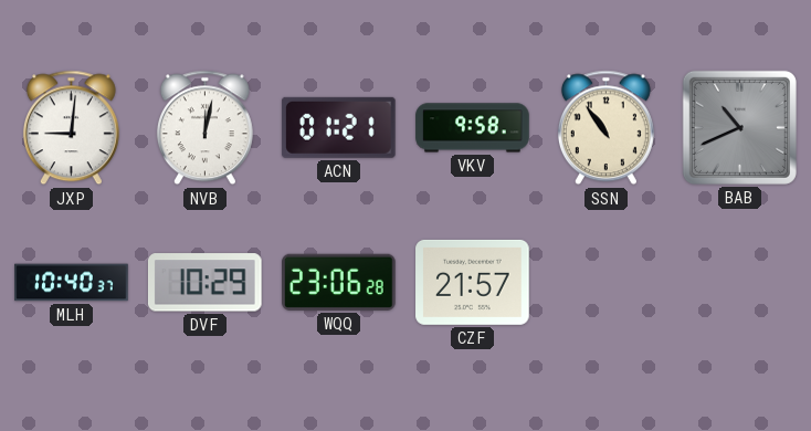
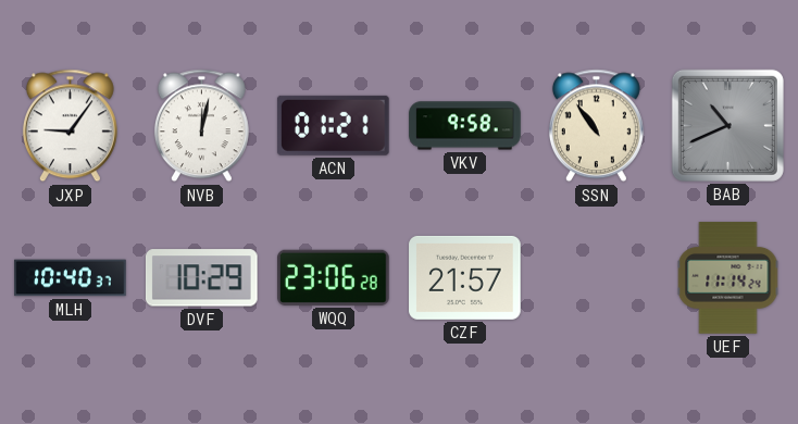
JXP: 9:01 -> 9:06
UEF: none -> 11:14
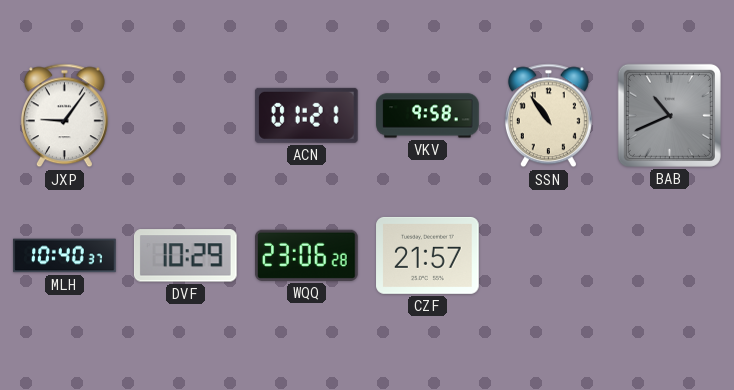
NVB: 12:02 -> none
UEF: 11:14 -> none
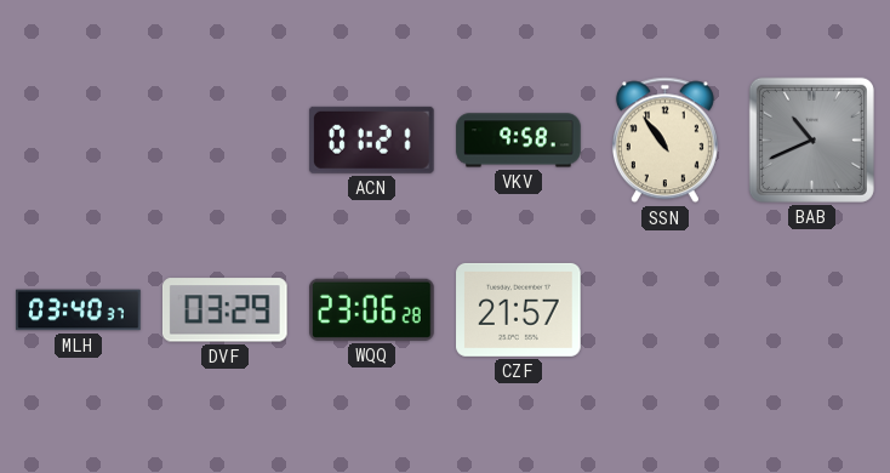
JXP: 9:06 -> none
MLH: 10:40 -> 03:40
DVF: 10:29 -> 03:29
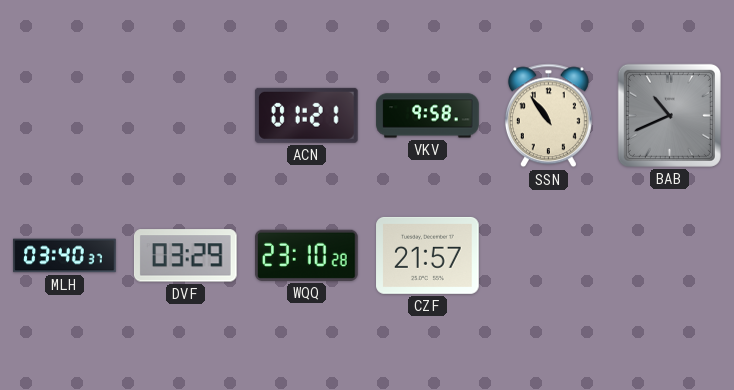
WQQ: 23:06 -> 23:10
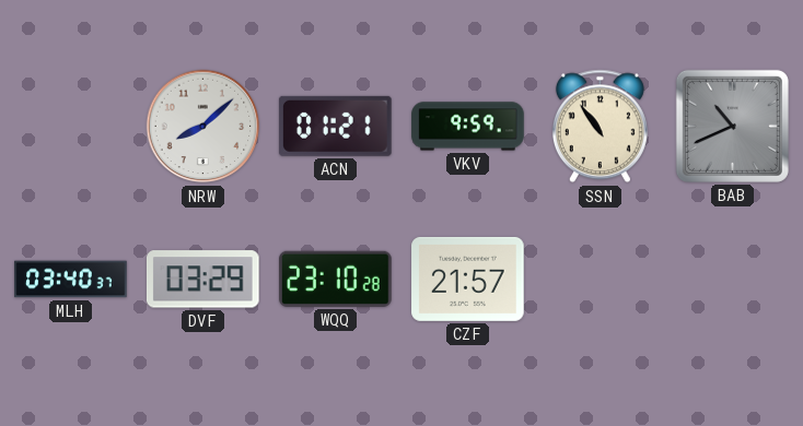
NRW: none -> 8:08
VKV: 9:58 -> 9:59
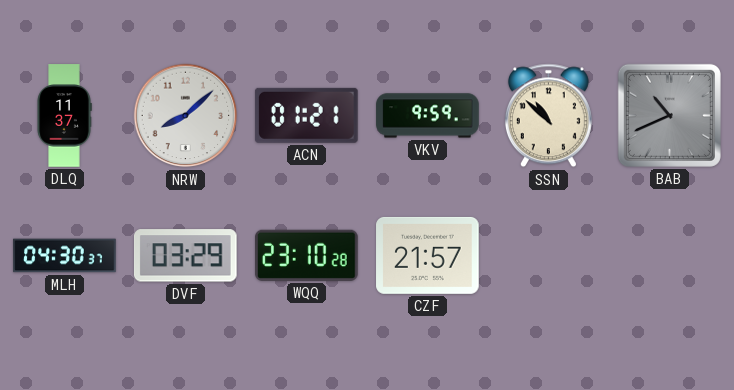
DLQ: none -> 11:37
SSN: 10:54 -> 10:52
MLH: 03:40 -> 04:30
